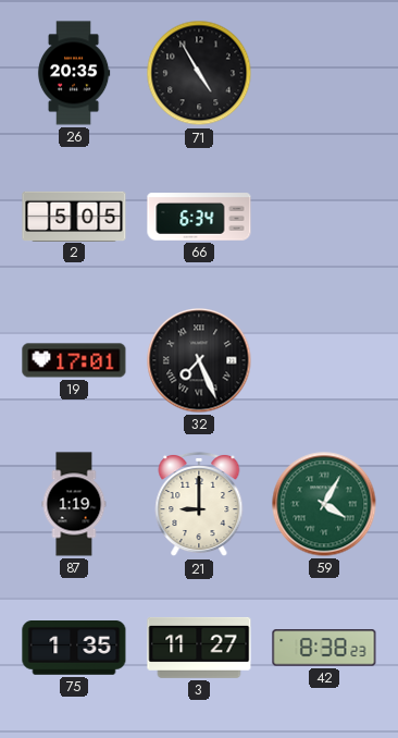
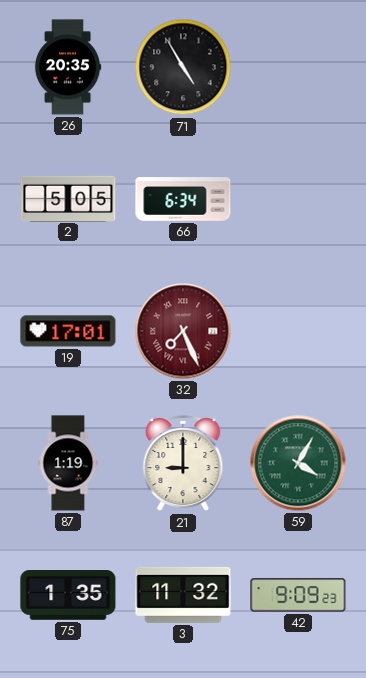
32 dial: black -> burgundy
3: 11:27 -> 11:32
42: 8:38 -> 9:09
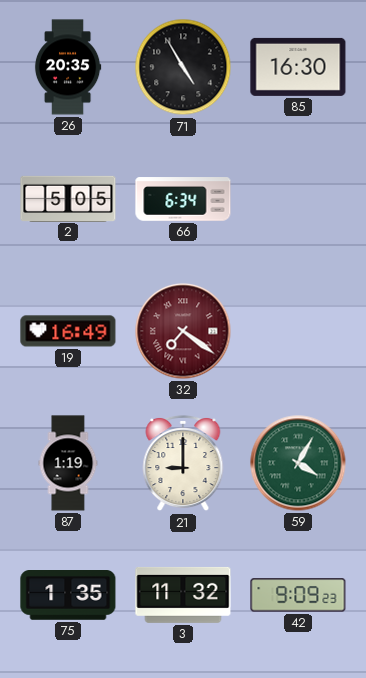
85: none -> 16:30
19: 17:01 -> 16:49
32: 7:26 -> 7:21
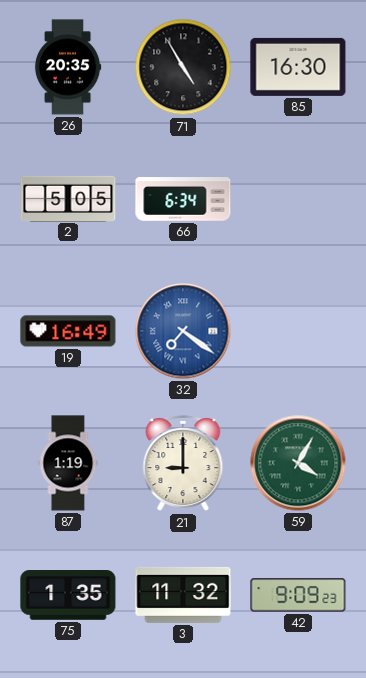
32 dial: burgundy -> blue
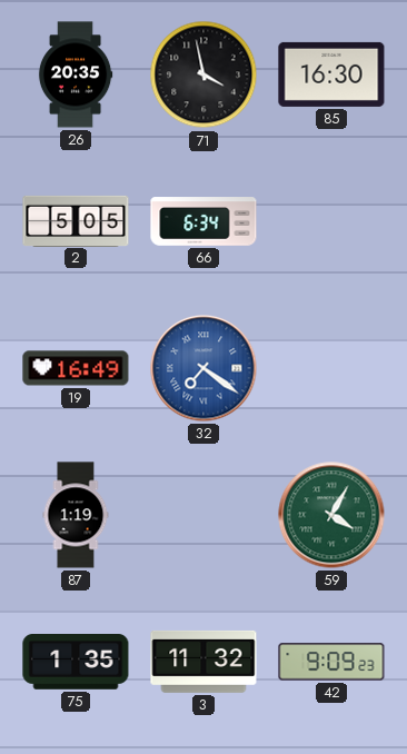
71: 4:55 -> 3:58
21: 9:00 -> none
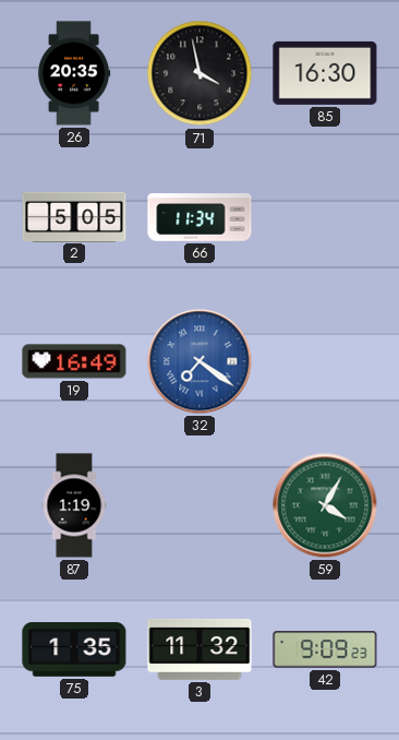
66: 6:34 -> 11:34
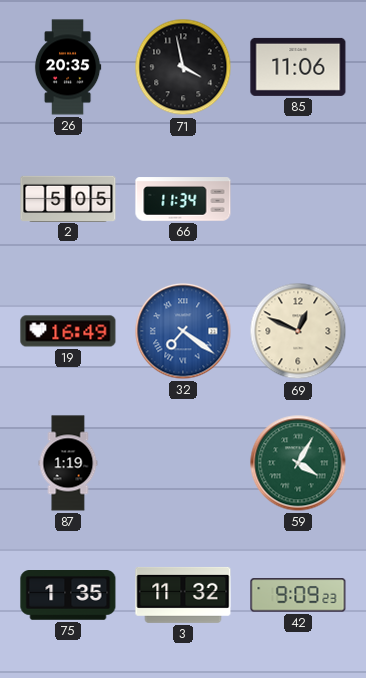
85: 16:30 -> 11:06
69: none -> 12:49
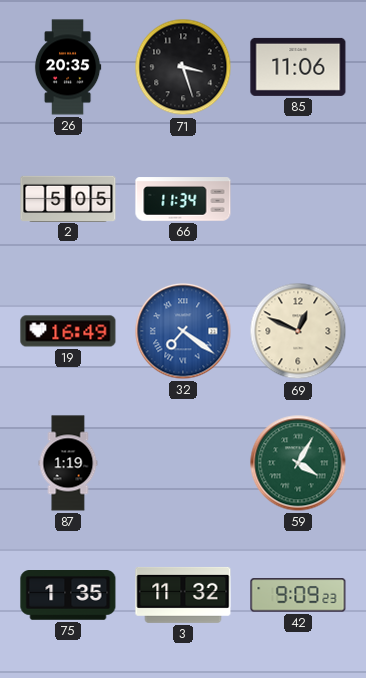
71: 3:58 -> 3:27
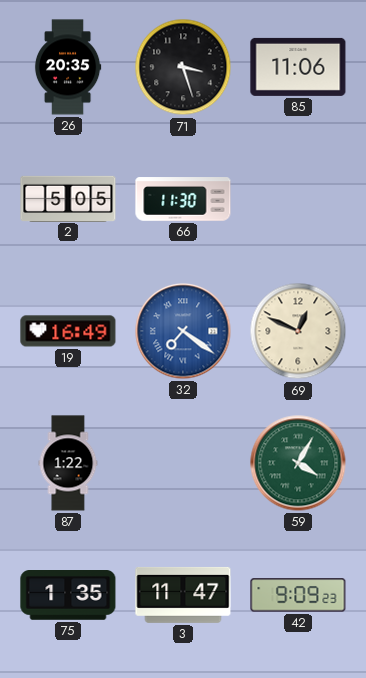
66: 11:34 -> 11:30
87: 1:19 -> 1:22
3: 11:32 -> 11:47
